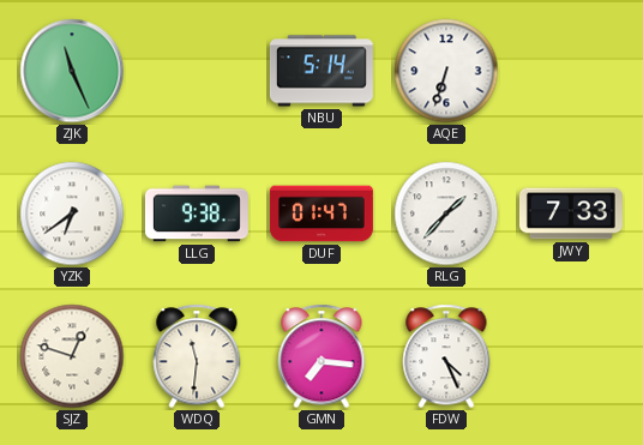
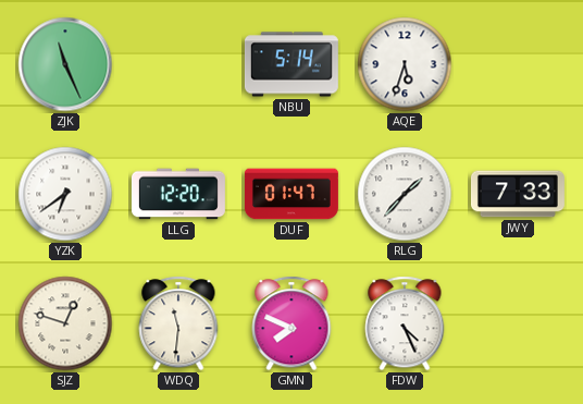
AQE: 6:33 -> 5:33
LLG: 9:38 -> 12:20
GMN: 7:16 -> 7:49
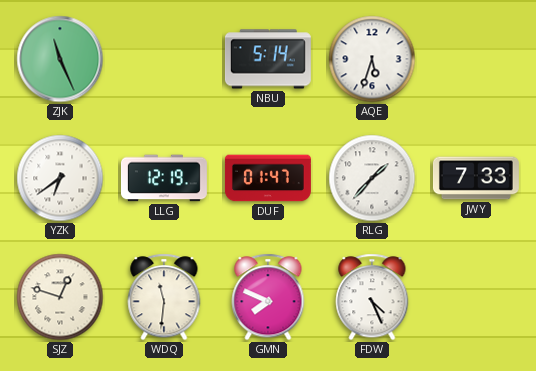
LLG: 12:20 -> 12:19
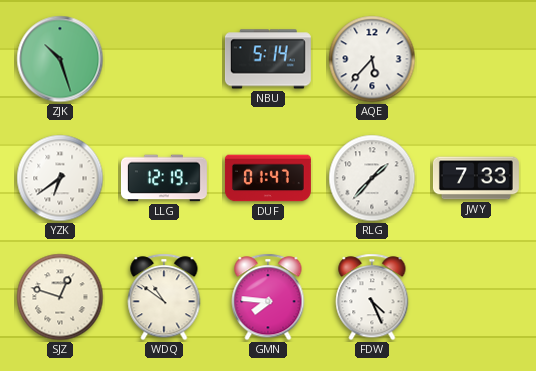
ZJK: 11:26 -> 10:27
AQE: 5:33 -> 5:37
WDQ: 11:31 -> 10:51
GMN: 7:49 -> 7:46
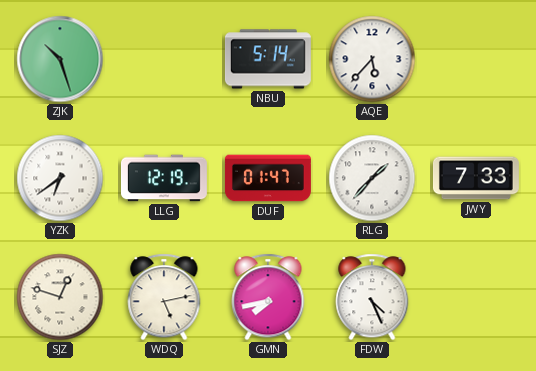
WDQ: 10:51 -> 5:13
GMN: 7:46 -> 7:43
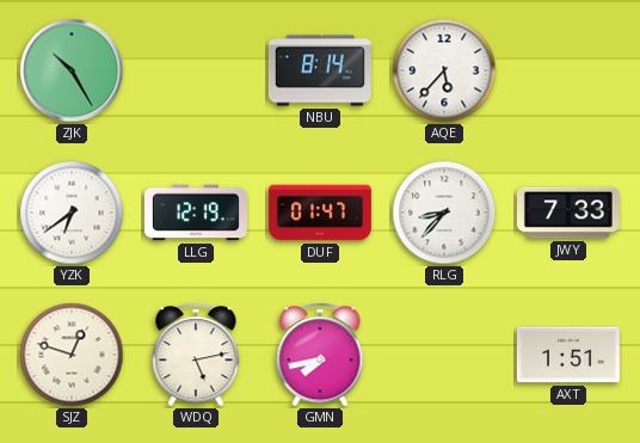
ZJK: 10:27 -> 10:25
NBU: 5:14 -> 8:14
RLG: 1:37 -> 8:37
FDW: 4:26 -> none
AXT: none -> 1:51
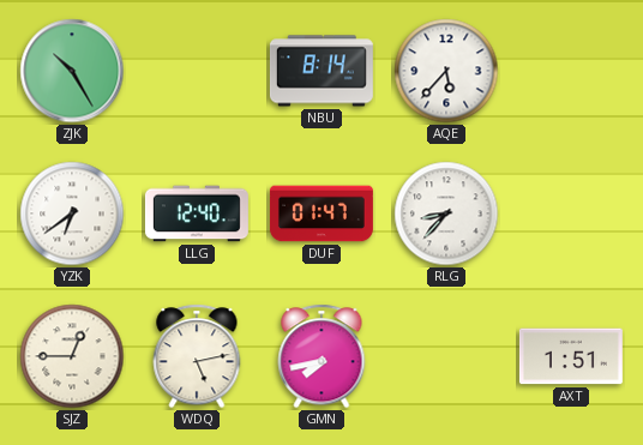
LLG: 12:19 -> 12:40
JWY: 7:33 -> none
SJZ: 12:48 -> 12:45
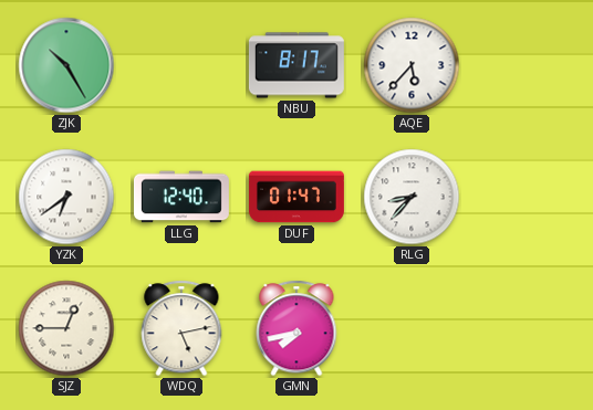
NBU: 8:14 -> 8:17
AXT: 1:51 -> none
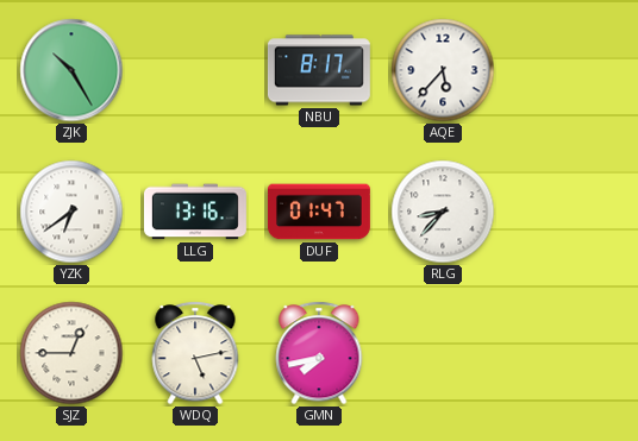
LLG: 12:40 -> 13:16
